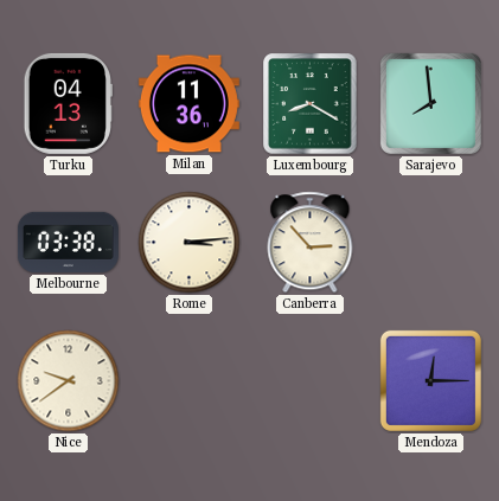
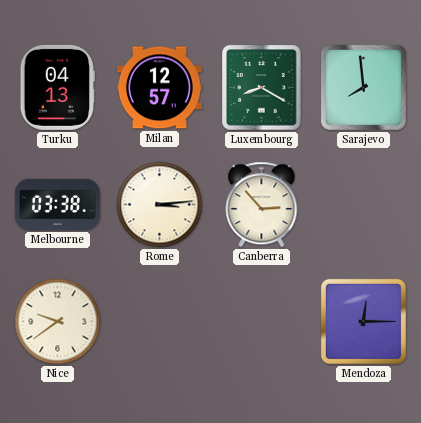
Milan: 11:36 -> 12:57
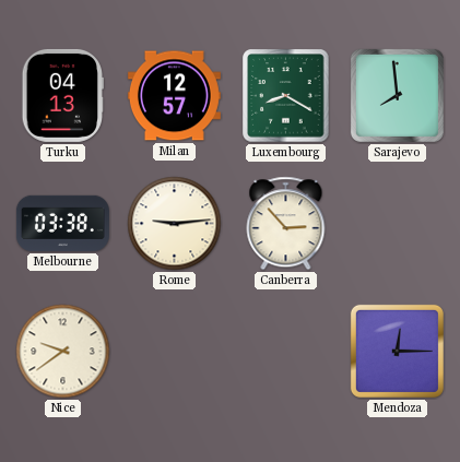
Rome: 3:14 -> 9:14
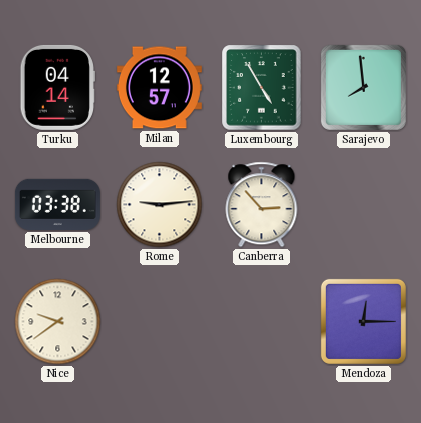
Turku: 04:13 -> 04:14
Luxembourg: 8:20 -> 4:55
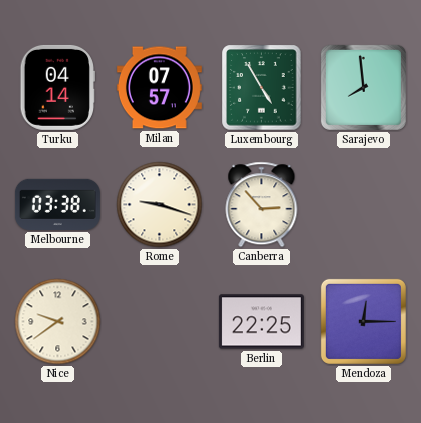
Milan: 12:57 -> 07:57
Rome: 9:14 -> 9:18
Berlin: none -> 22:25
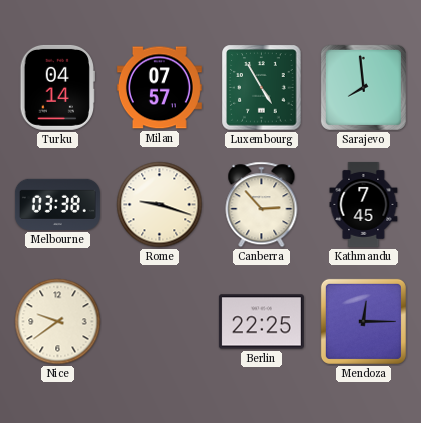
Kathmandu: none -> 7:45
